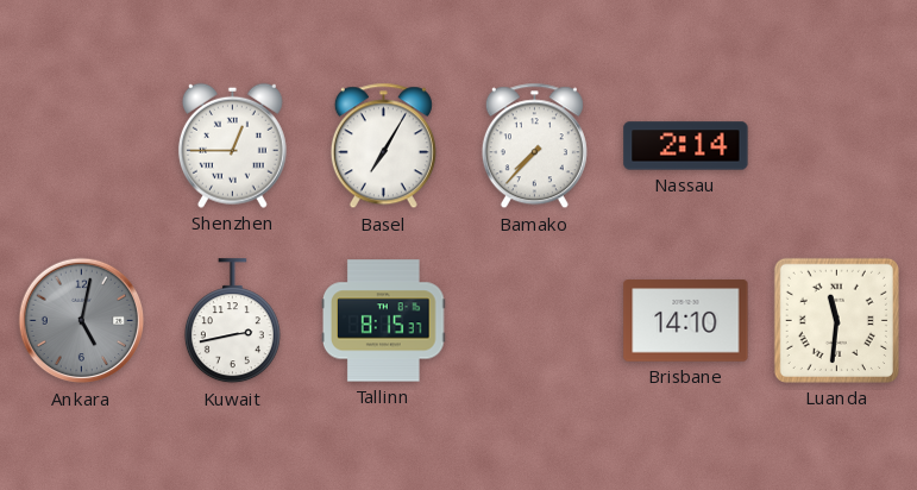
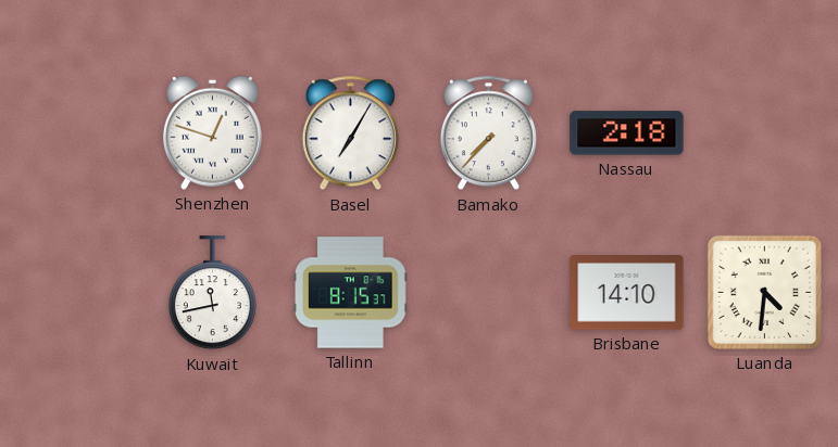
Shenzhen: 12:45 -> 12:48
Nassau: 2:14 -> 2:18
Ankara: 5:02 -> none
Kuwait: 2:43 -> 11:43
Luanda: 11:31 -> 4:31
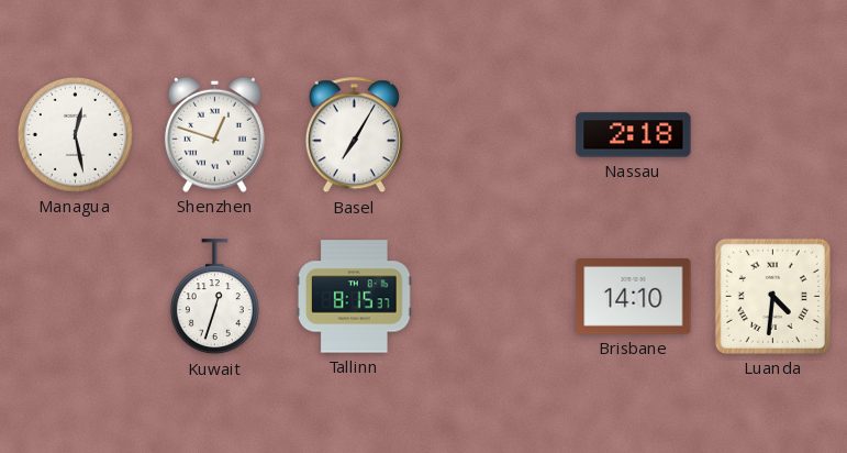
Managua: none -> 12:28
Bamako: 7:37 -> none
Kuwait: 11:43 -> 12:33
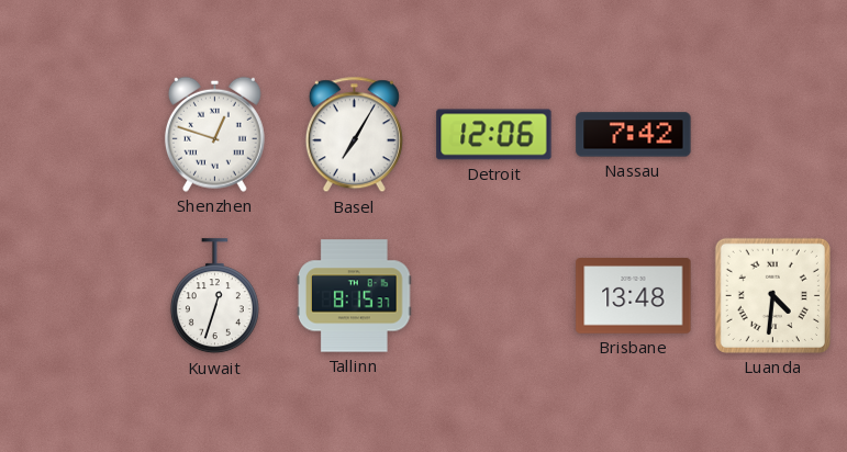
Managua: 12:28 -> none
Detroit: none -> 12:06
Nassau: 2:18 -> 7:42
Brisbane: 14:10 -> 13:48
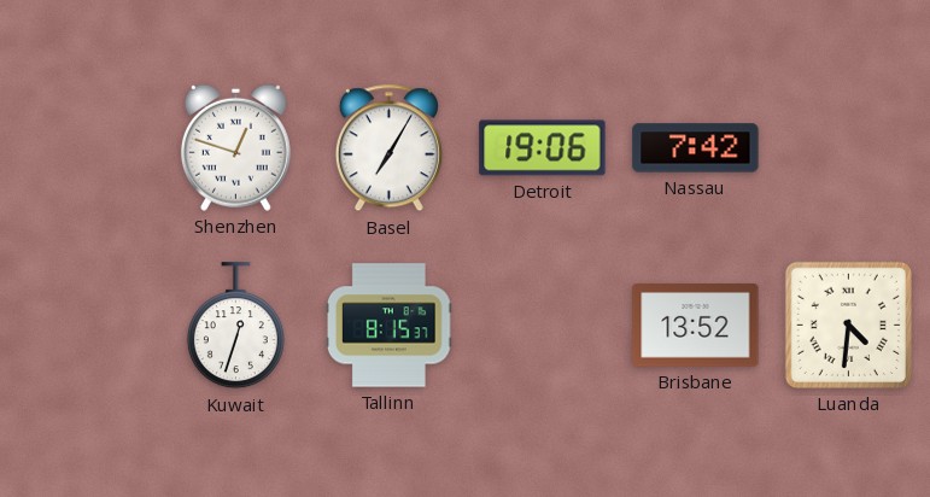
Detroit: 12:06 -> 19:06
Brisbane: 13:48 -> 13:52
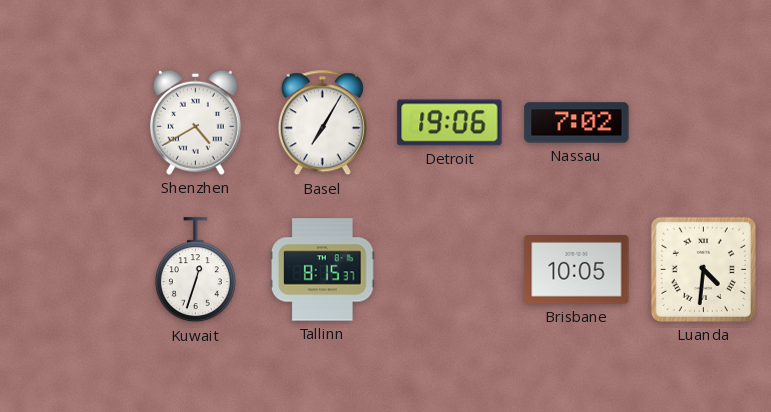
Shenzhen: 12:48 -> 4:40
Nassau: 7:42 -> 7:02
Brisbane: 13:52 -> 10:05
